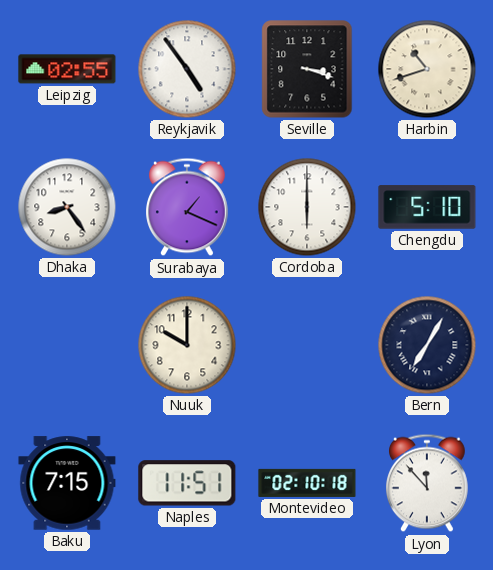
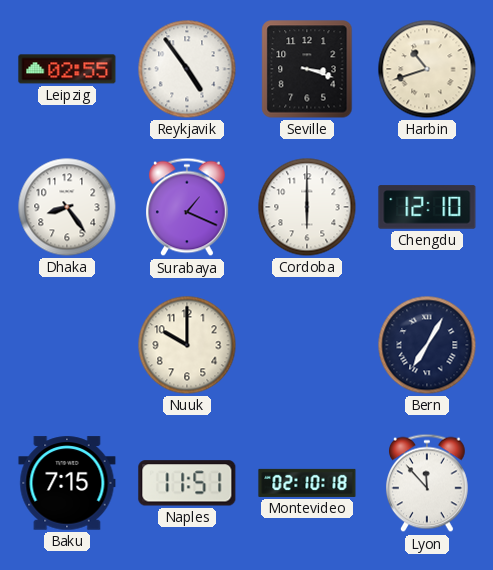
Chengdu: 5:10 -> 12:10
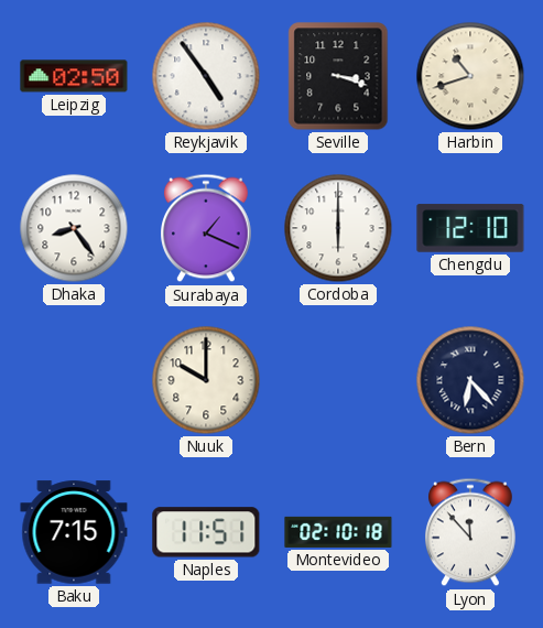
Leipzig: 02:55 -> 02:50
Bern: 7:05 -> 6:23
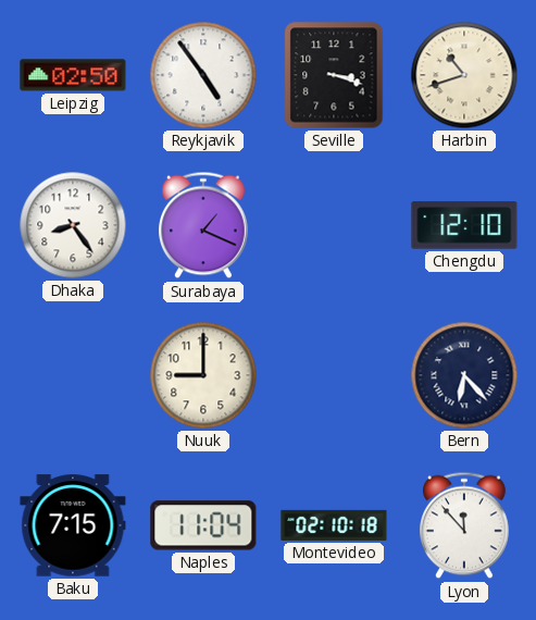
Cordoba: 6:00 -> none
Nuuk: 10:00 -> 9:00
Naples: 11:51 -> 11:04
